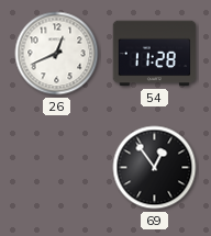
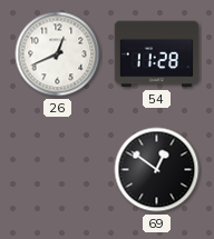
69: 12:54 -> 12:51
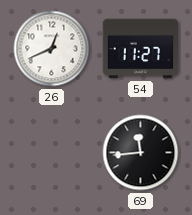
54: 11:28 -> 11:27
69: 12:51 -> 11:44
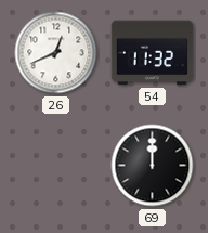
54: 11:27 -> 11:32
69: 11:44 -> 12:00
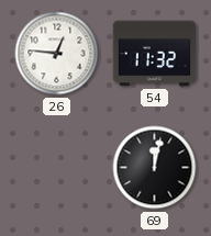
26: 12:41 -> 12:46
69: 12:00 -> 12:02
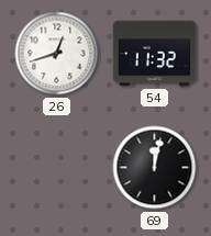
26: 12:46 -> 12:42
